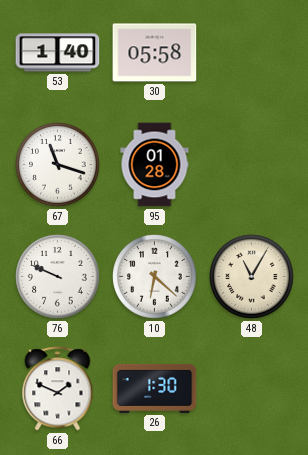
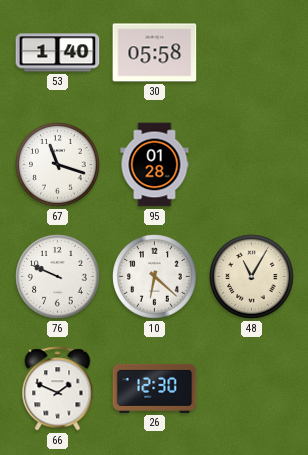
26: 1:30 -> 12:30
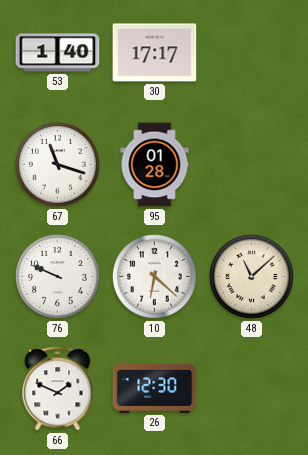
30: 05:58 -> 17:17
48: 11:05 -> 11:08
